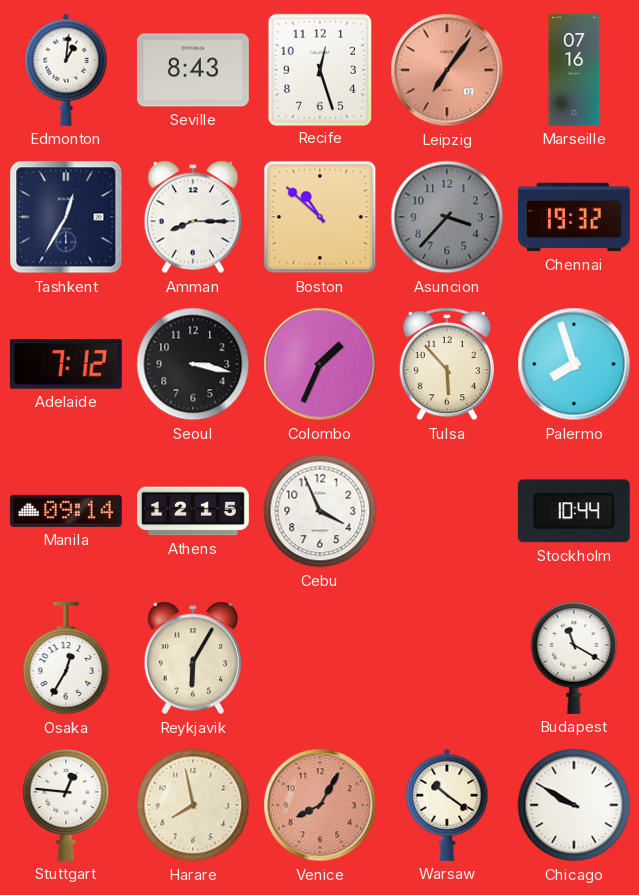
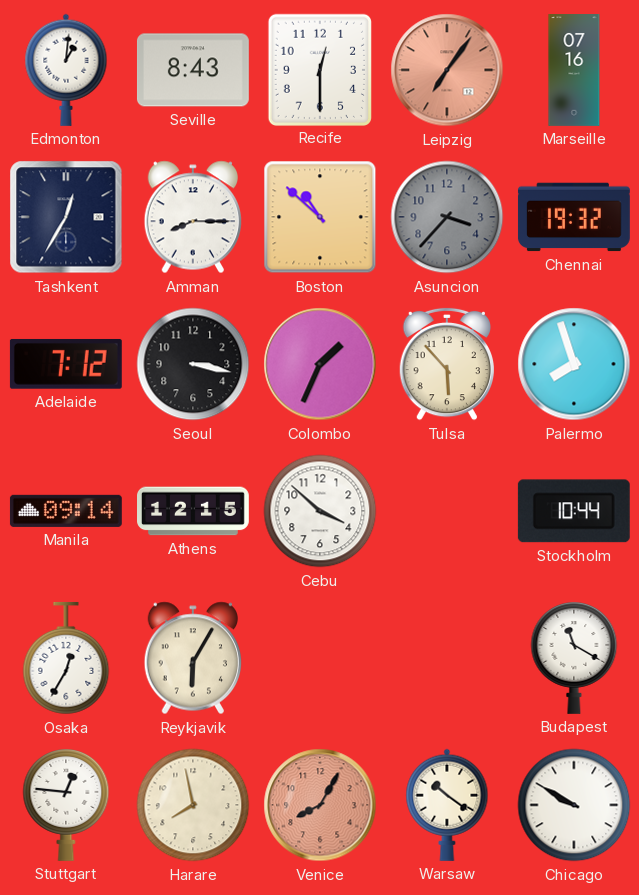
Recife: 12:27 -> 12:30
Cebu: 3:56 -> 3:52
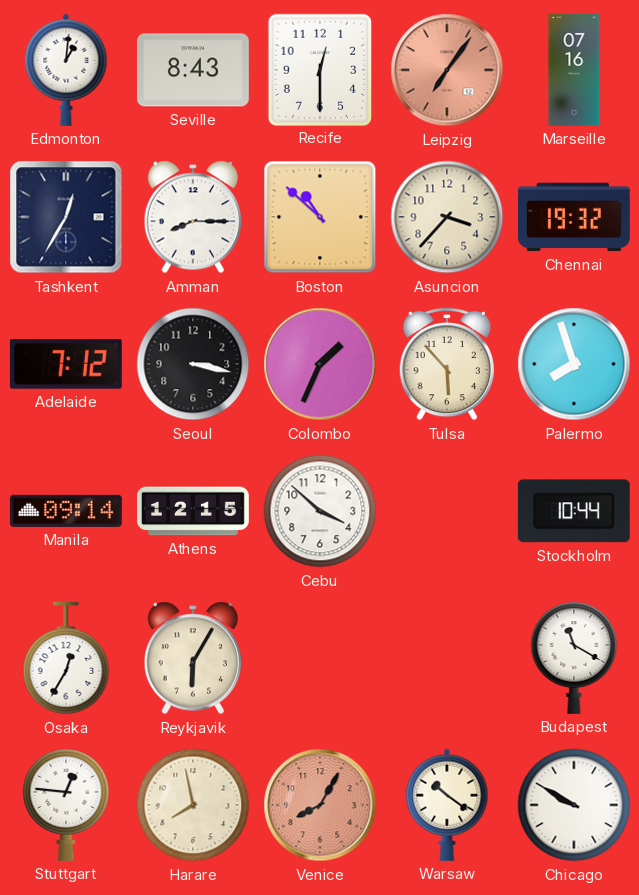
Asuncion dial: grey -> cream
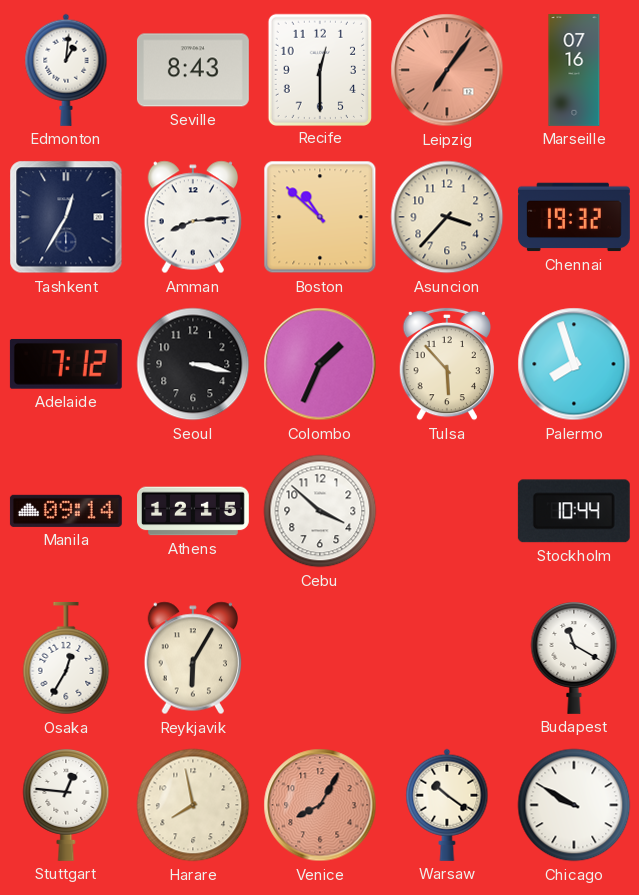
Amman: 8:15 -> 8:14
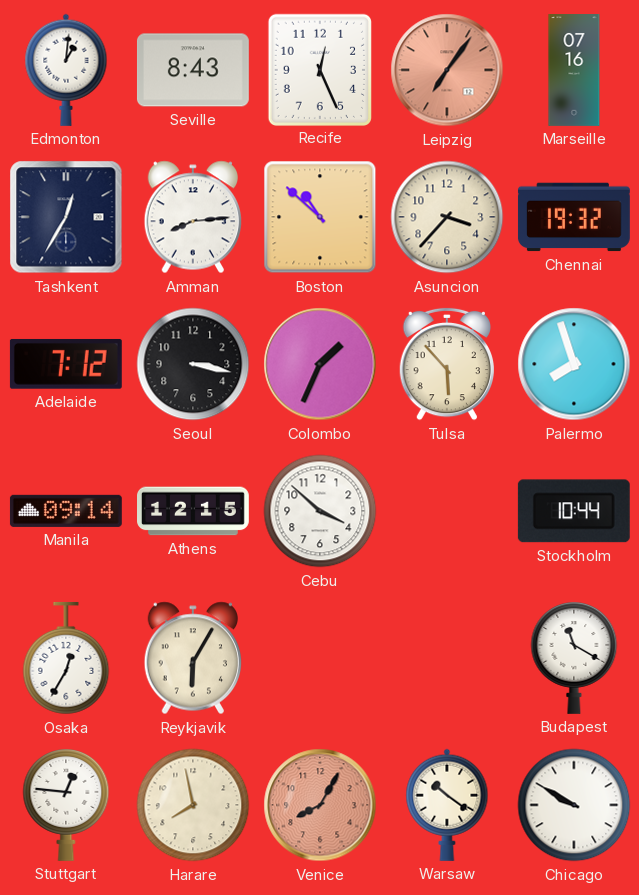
Recife: 12:30 -> 12:26
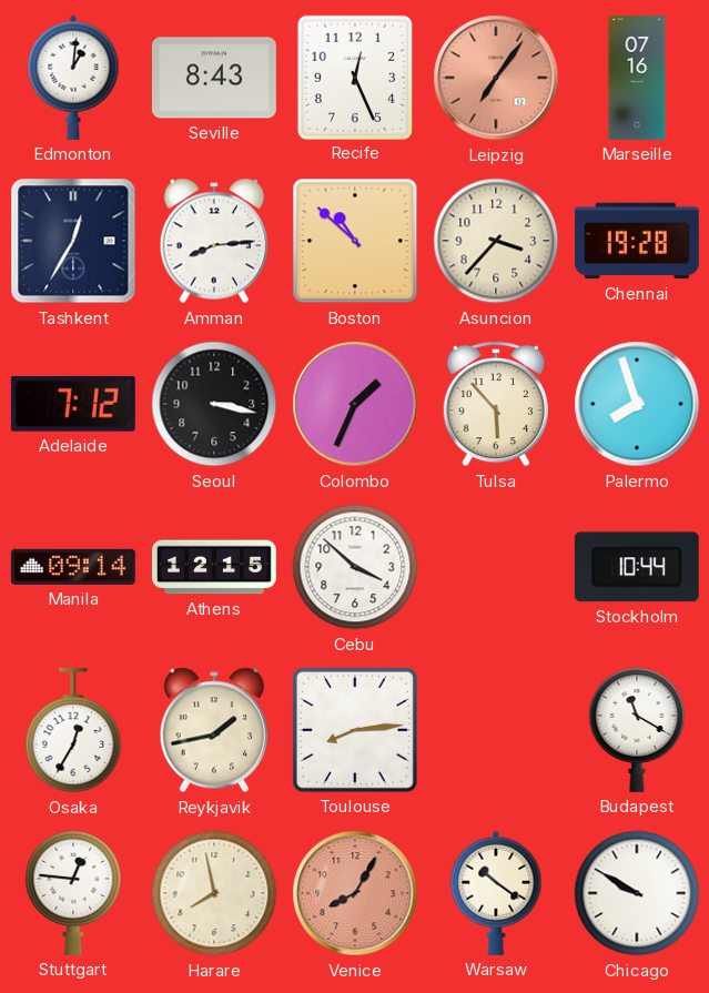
Chennai: 19:32 -> 19:28
Reykjavik: 6:05 -> 1:43
Toulouse: none -> 8:14
